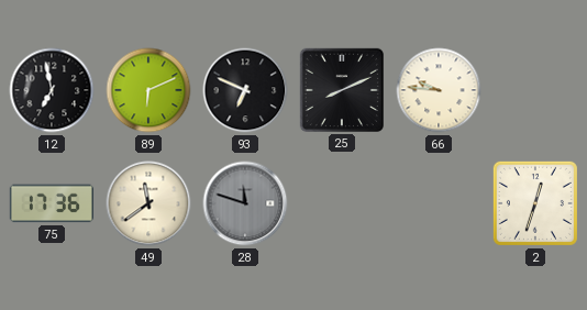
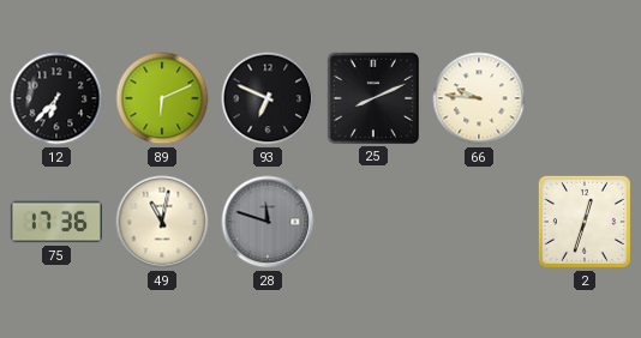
12: 6:58 -> 6:37
49: 11:39 -> 11:02
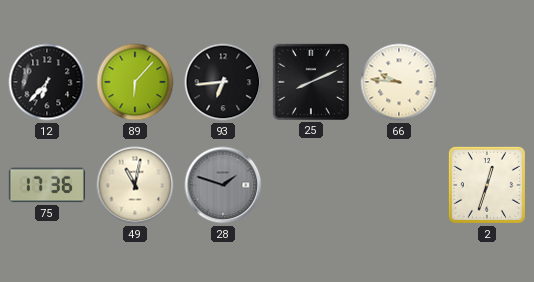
89: 6:11 -> 6:07
93: 6:49 -> 6:44
28: 11:48 -> 1:48
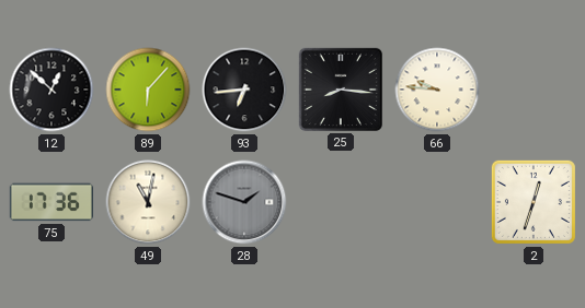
12: 6:37 -> 12:52
25: 8:11 -> 8:16
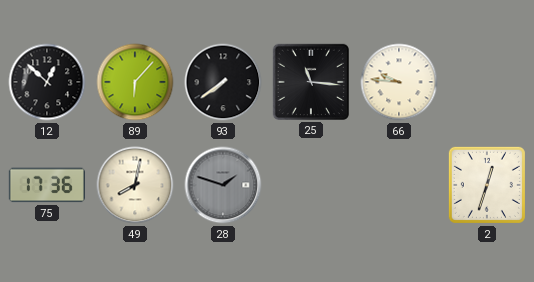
93: 6:44 -> 7:39
25: 8:16 -> 11:16
49: 11:02 -> 8:02
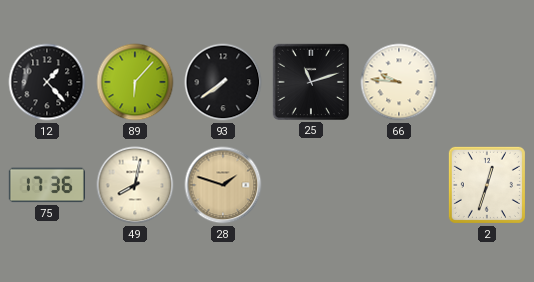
12: 12:52 -> 1:23
25: 11:16 -> 11:12
28 dial: grey -> champagne
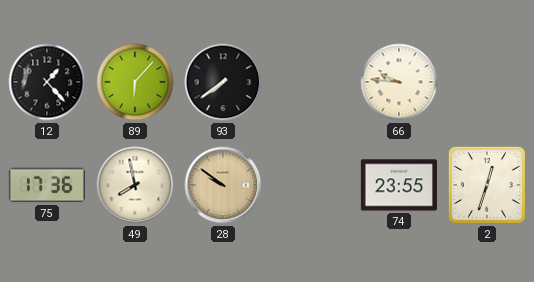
25: 11:12 -> none
49: 8:02 -> 7:58
28: 1:48 -> 9:51
74: none -> 23:55
